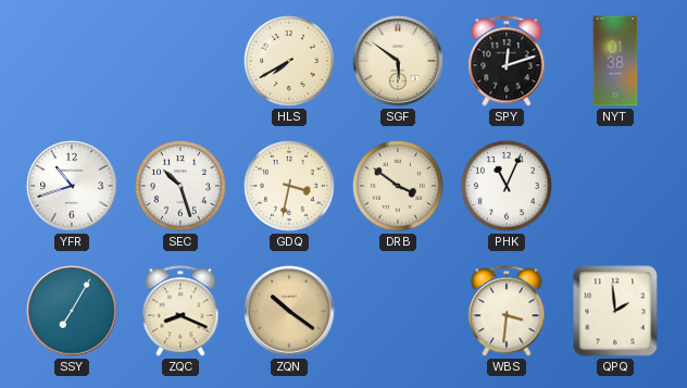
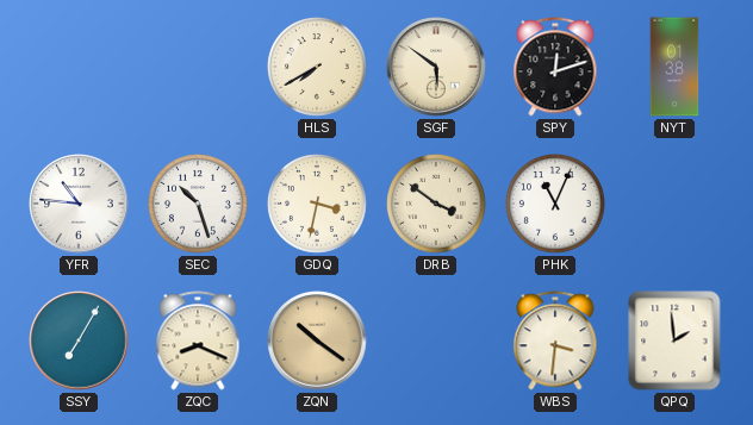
YFR: 10:42 -> 10:46
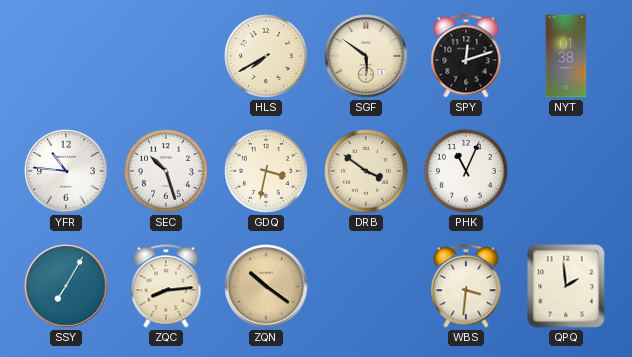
ZQC: 8:19 -> 8:14
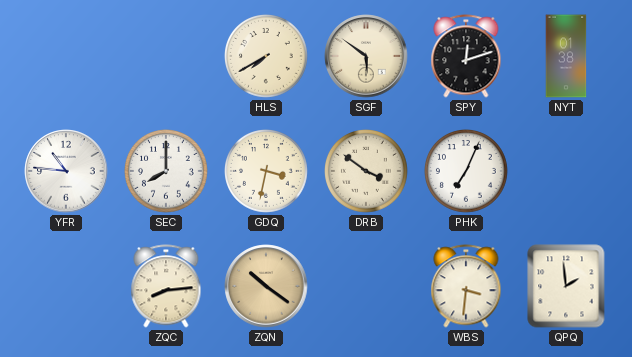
SEC: 10:27 -> 8:00
PHK: 11:04 -> 7:04
SSY: 7:05 -> none
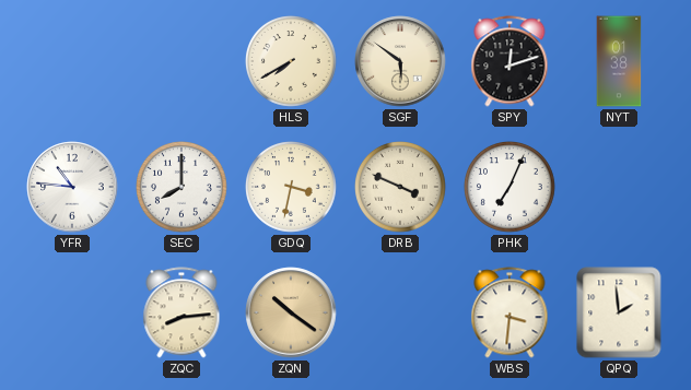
DRB: 3:51 -> 3:49
